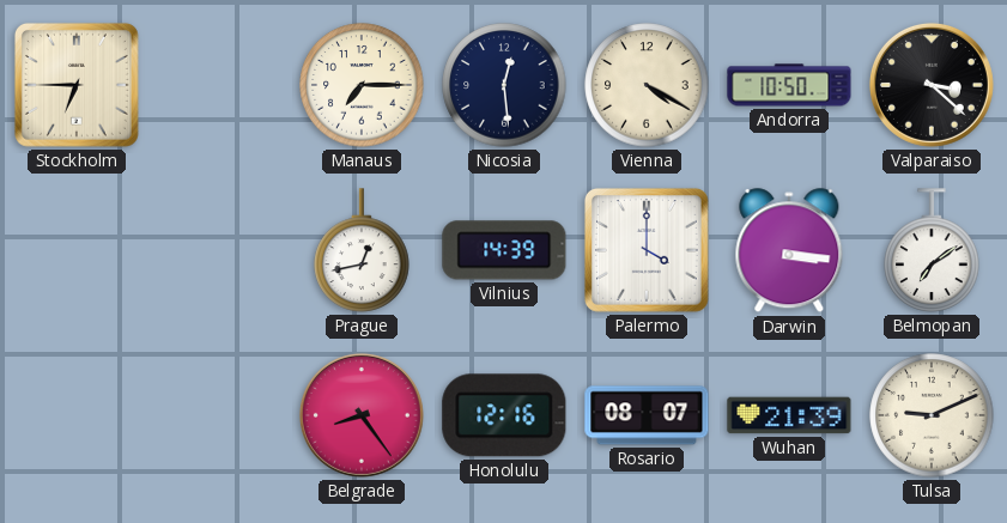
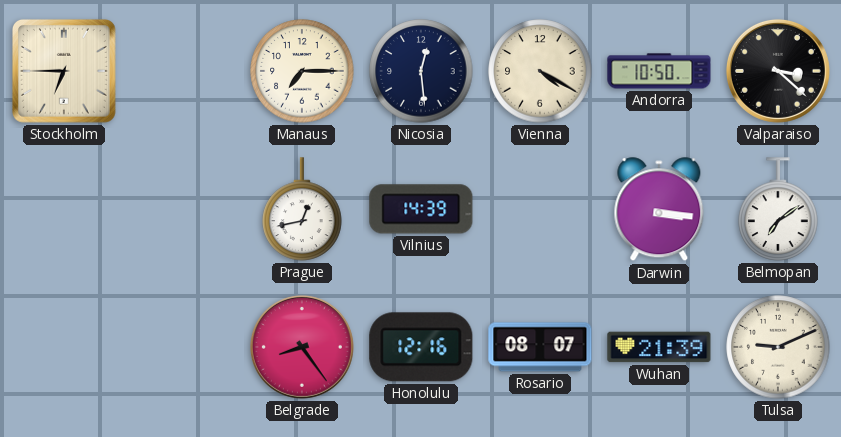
Palermo: 4:00 -> none
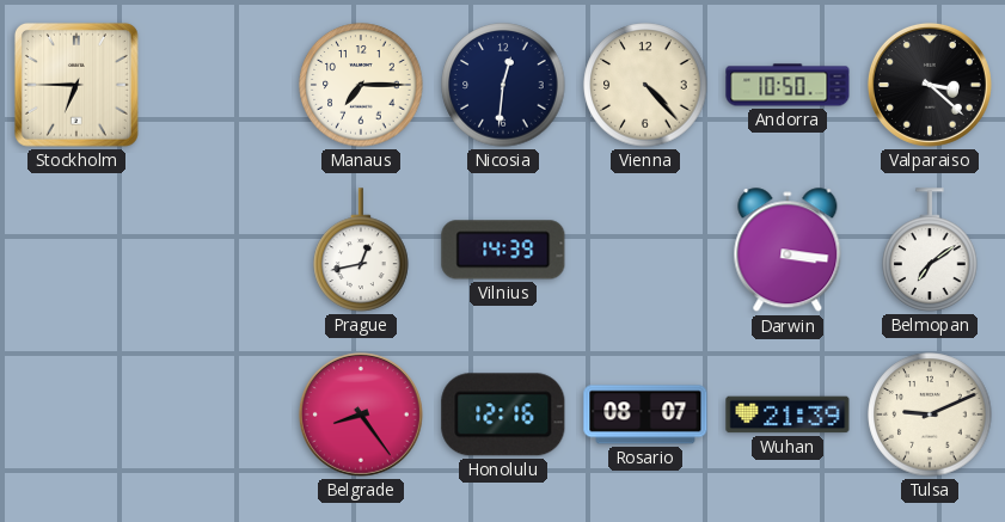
Nicosia: 12:29 -> 12:31
Vienna: 4:20 -> 4:23
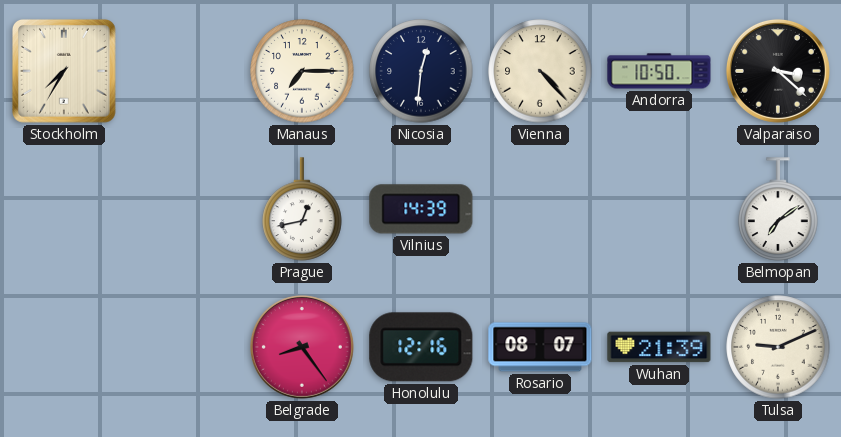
Stockholm: 6:45 -> 7:35
Darwin: 3:16 -> none
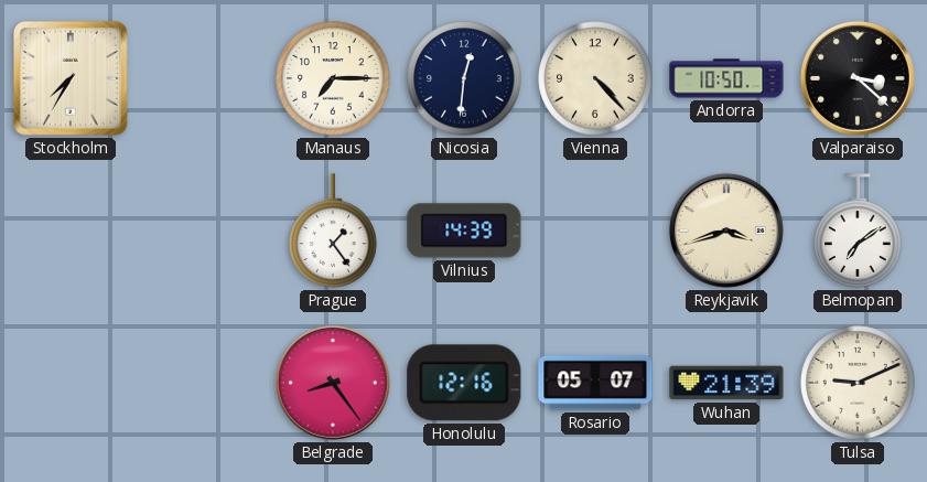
Prague: 12:43 -> 1:24
Reykjavik: none -> 3:42
Rosario: 08:07 -> 05:07
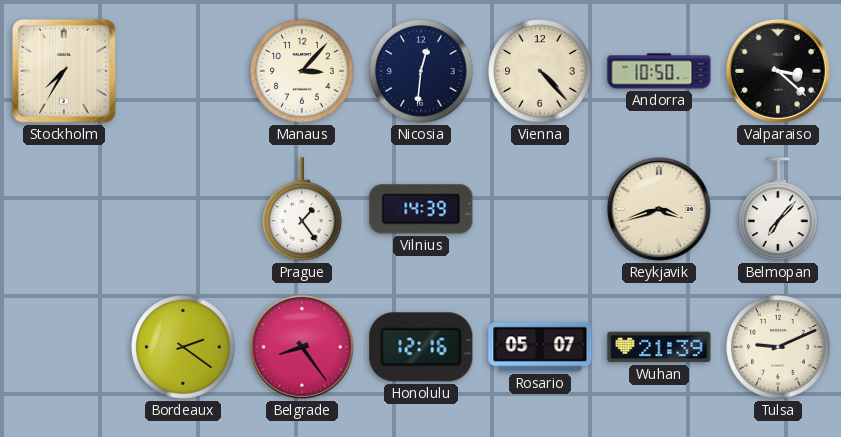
Manaus: 7:15 -> 3:07
Belmopan: 7:09 -> 7:07
Bordeaux: none -> 2:21
